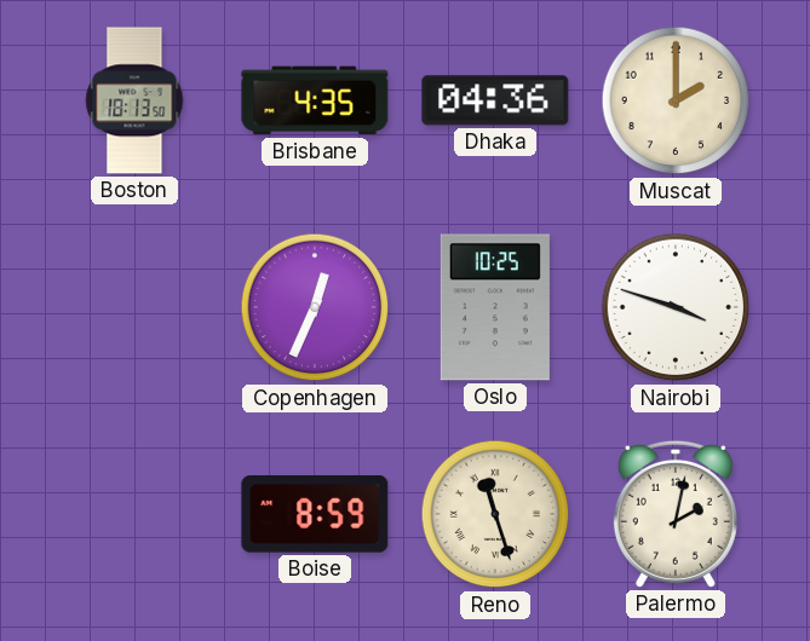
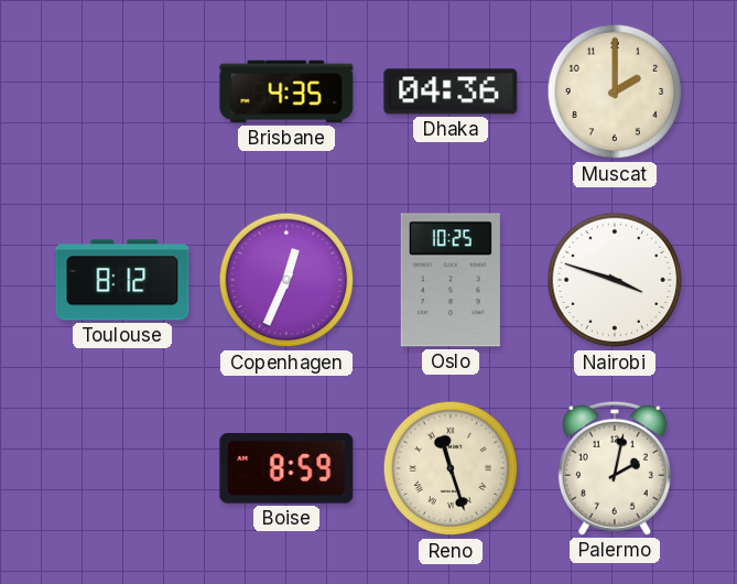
Boston: 18:13 -> none
Toulouse: none -> 8:12
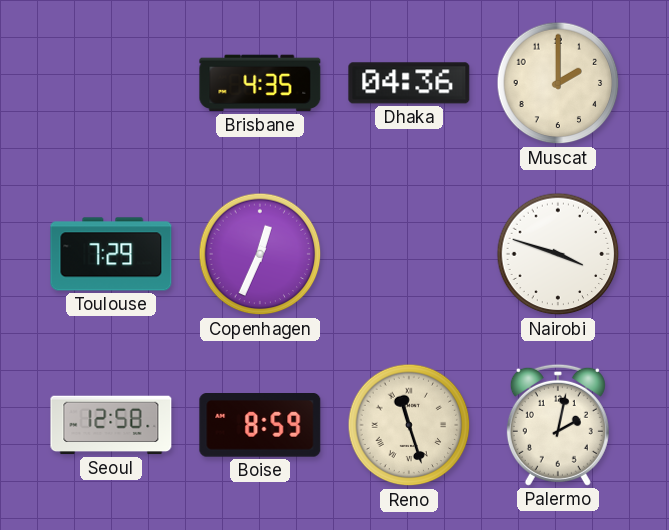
Toulouse: 8:12 -> 7:29
Oslo: 10:25 -> none
Seoul: none -> 12:58
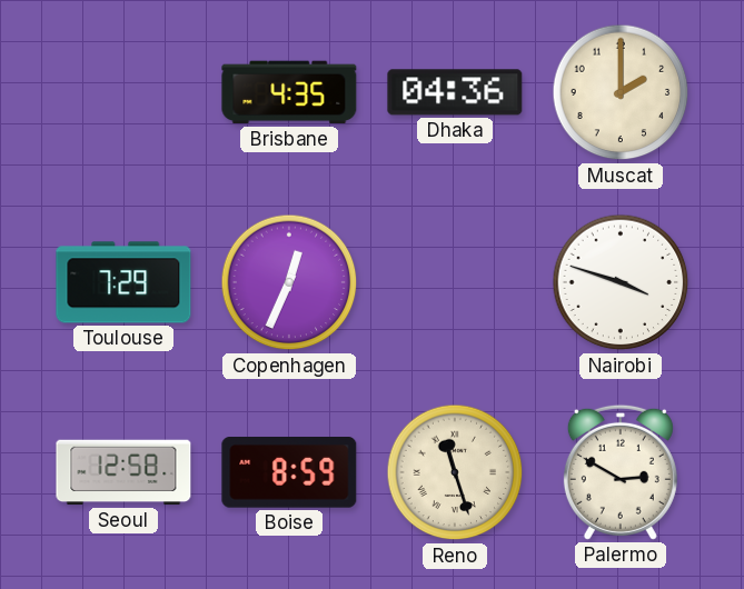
Palermo: 2:02 -> 2:50
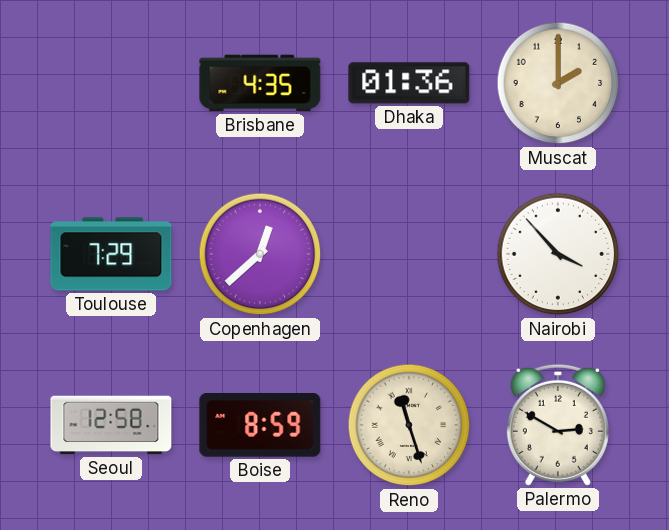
Dhaka: 04:36 -> 01:36
Copenhagen: 12:34 -> 12:38
Nairobi: 3:48 -> 3:53
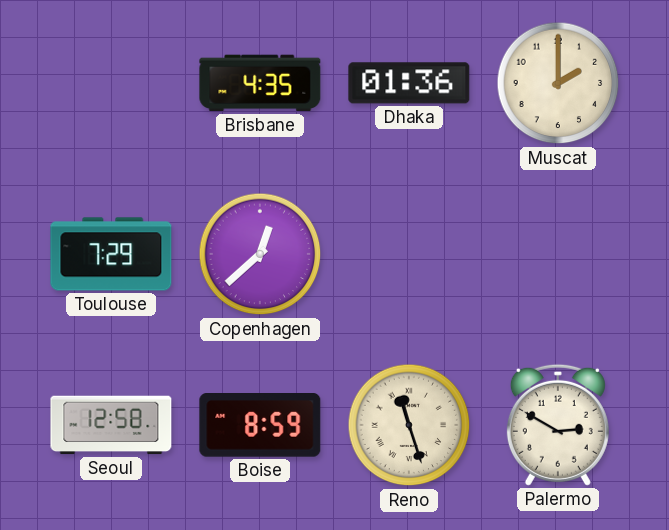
Nairobi: 3:53 -> none
